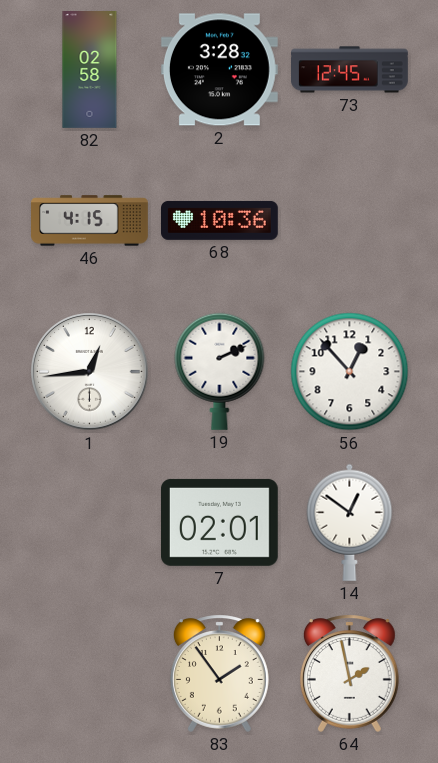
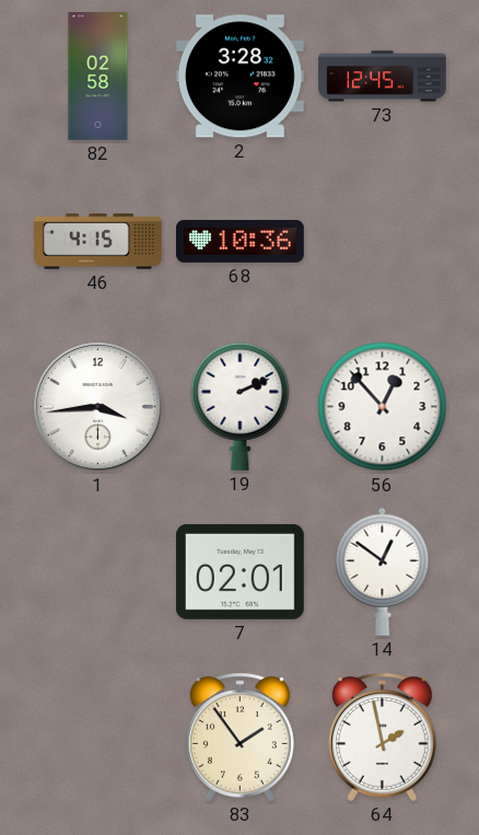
1: 12:44 -> 3:44
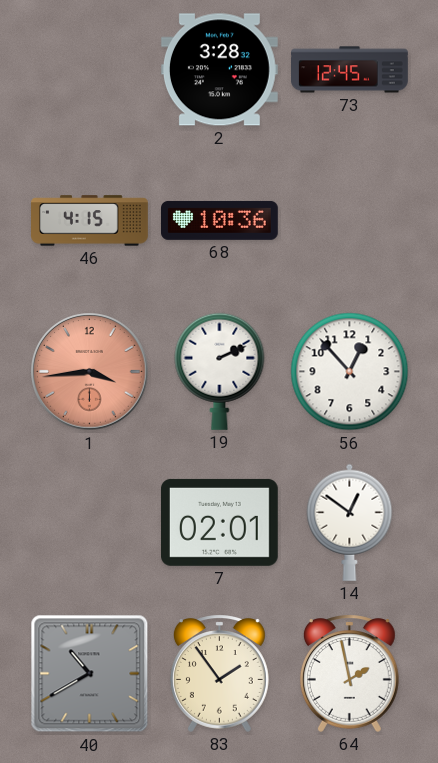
82: 02:58 -> none
1 dial: white -> salmon
40: none -> 10:40
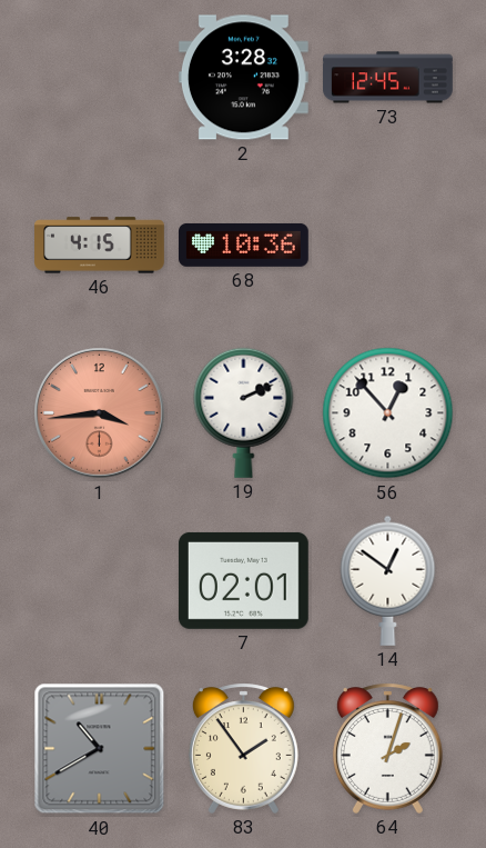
64: 1:58 -> 2:03
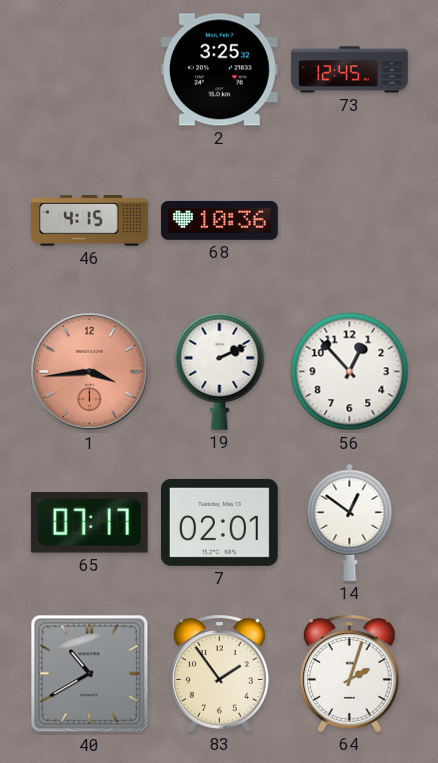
2: 3:28 -> 3:25
65: none -> 07:17
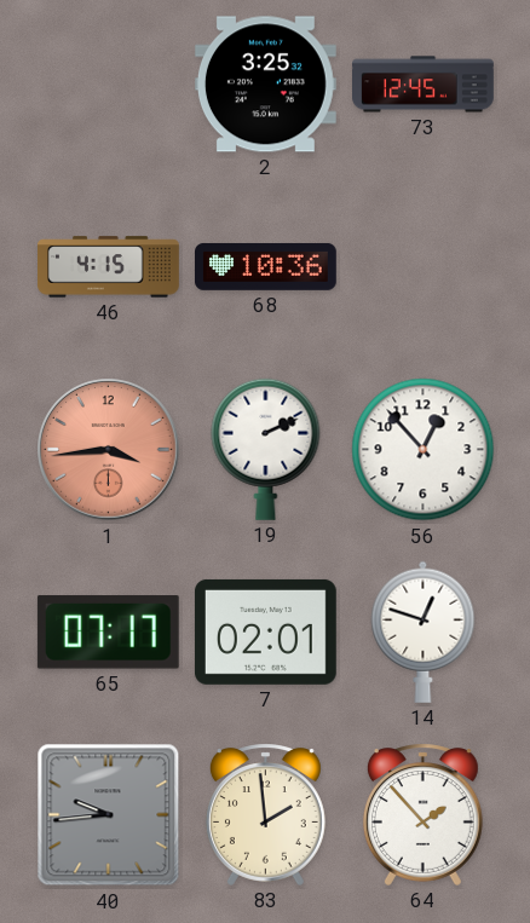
14: 12:51 -> 12:48
40: 10:40 -> 9:44
83: 1:54 -> 1:59
64: 2:03 -> 1:53
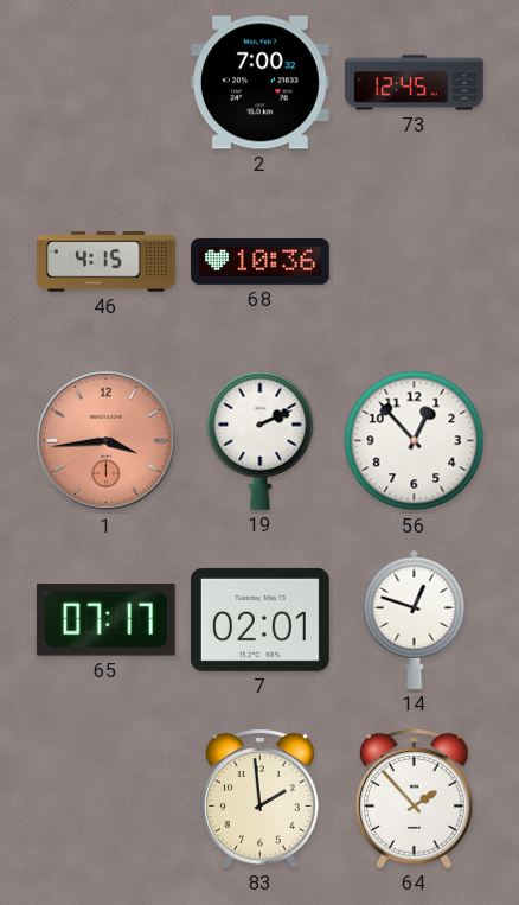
2: 3:25 -> 7:00
40: 9:44 -> none
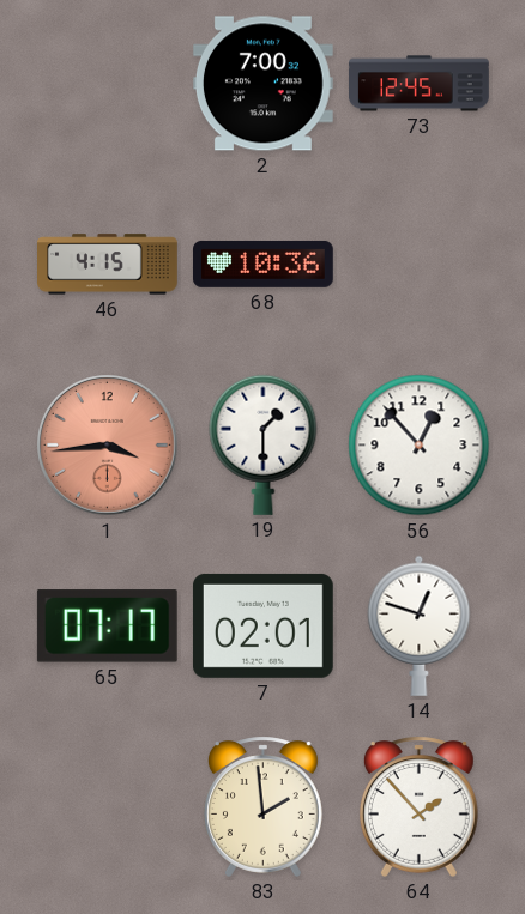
19: 2:11 -> 1:30
